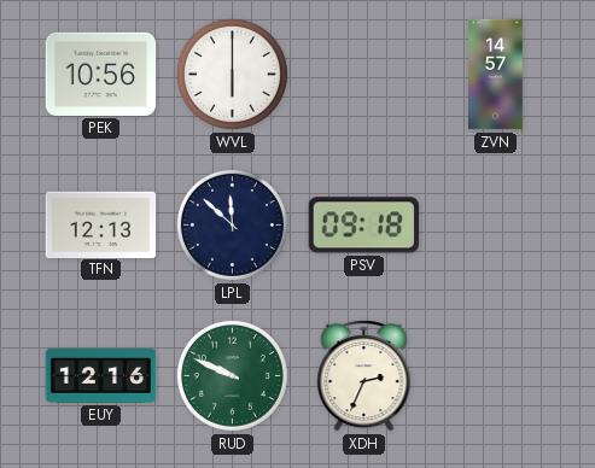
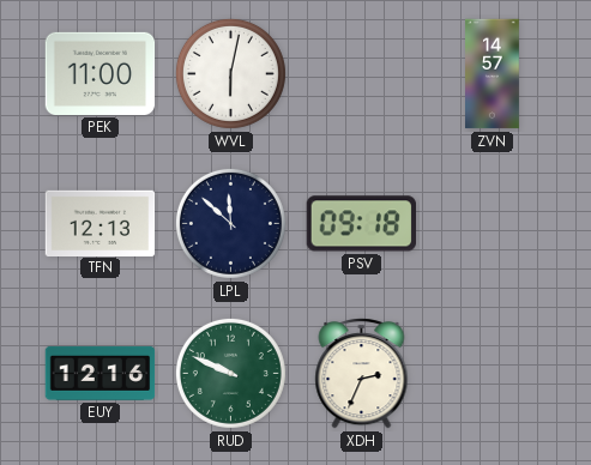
PEK: 10:56 -> 11:00
WVL: 6:00 -> 6:02
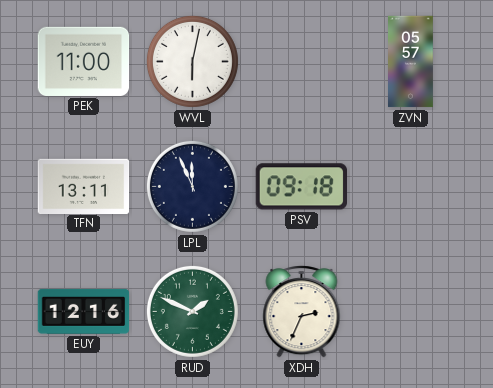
ZVN: 14:57 -> 05:57
TFN: 12:13 -> 13:11
LPL: 11:52 -> 11:56
RUD: 9:49 -> 1:49
